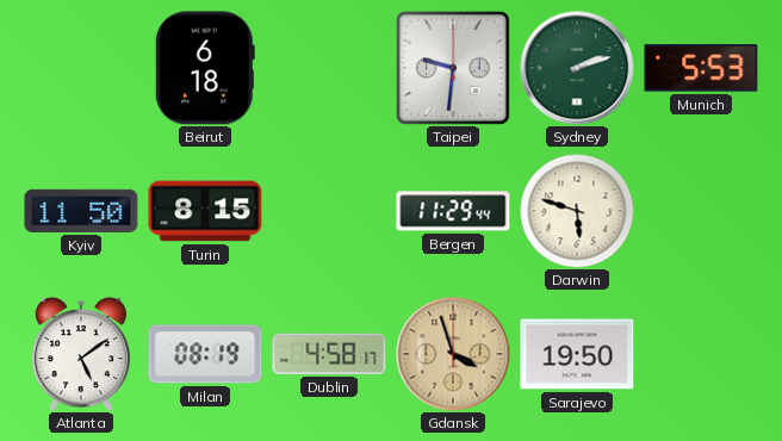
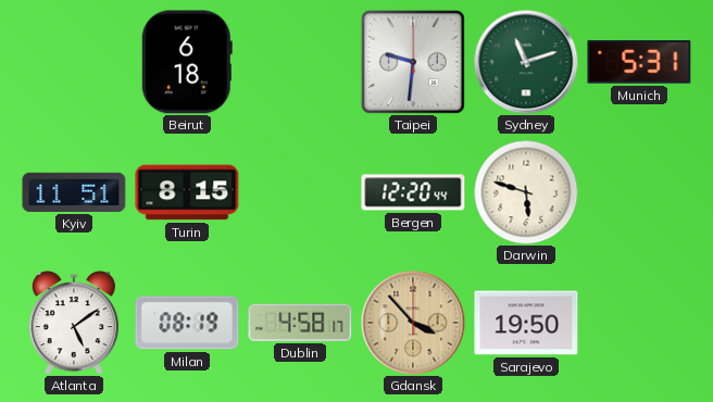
Sydney: 2:12 -> 11:12
Munich: 5:53 -> 5:31
Kyiv: 11:50 -> 11:51
Bergen: 11:29 -> 12:20
Gdansk: 3:57 -> 3:53
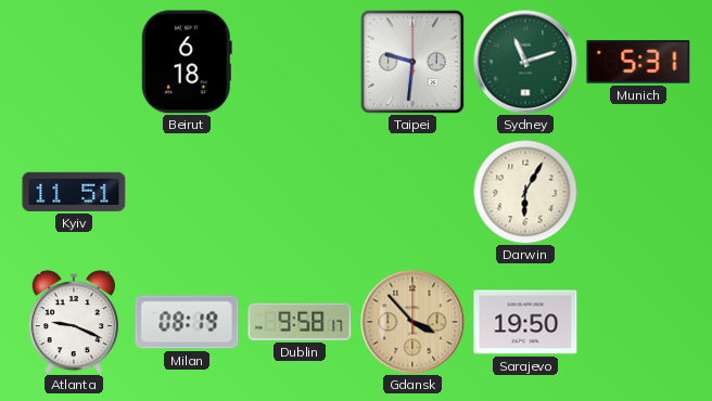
Turin: 8:15 -> none
Bergen: 12:20 -> none
Darwin: 5:48 -> 6:05
Atlanta: 5:09 -> 9:19
Dublin: 4:58 -> 9:58
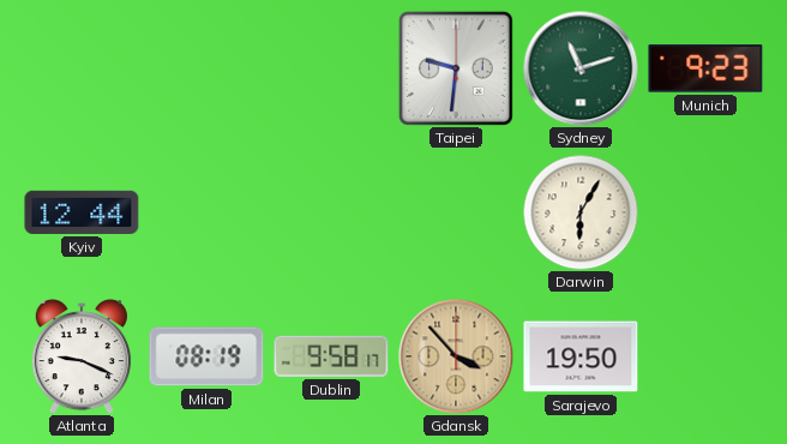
Beirut: 6:18 -> none
Munich: 5:31 -> 9:23
Kyiv: 11:51 -> 12:44
